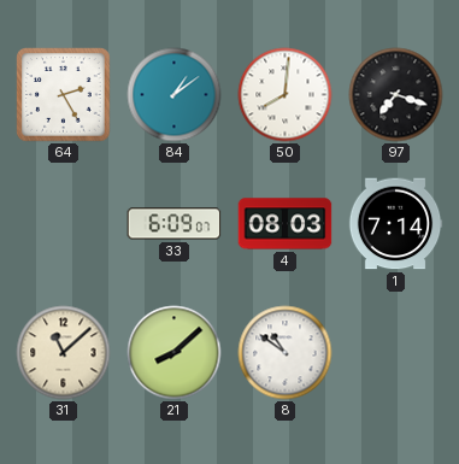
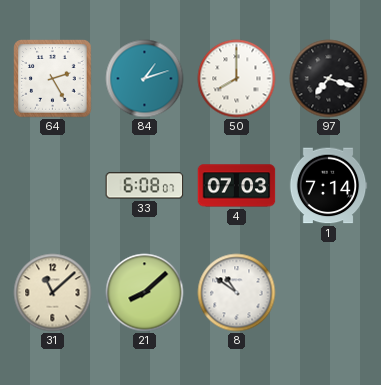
84: 1:09 -> 1:12
50: 8:01 -> 8:00
33: 6:09 -> 6:08
4: 08:03 -> 07:03
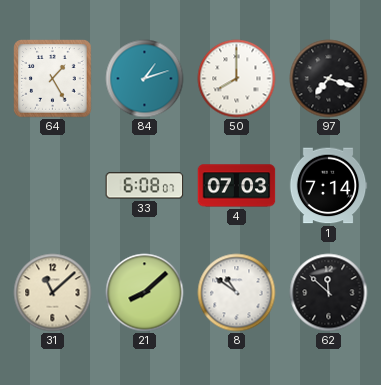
64: 2:25 -> 1:25
62: none -> 11:52
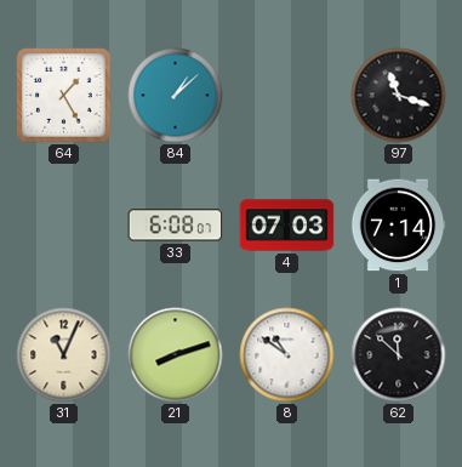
84: 1:12 -> 1:08
50: 8:00 -> none
97: 7:18 -> 11:18
31: 11:08 -> 11:04
21: 8:08 -> 8:12
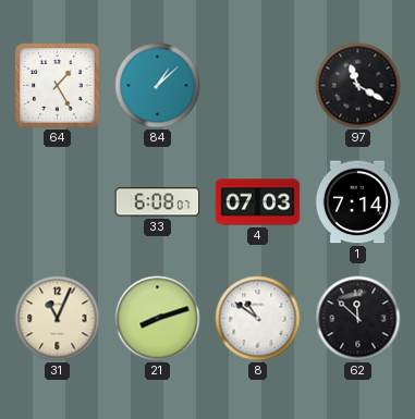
97: 11:18 -> 11:20
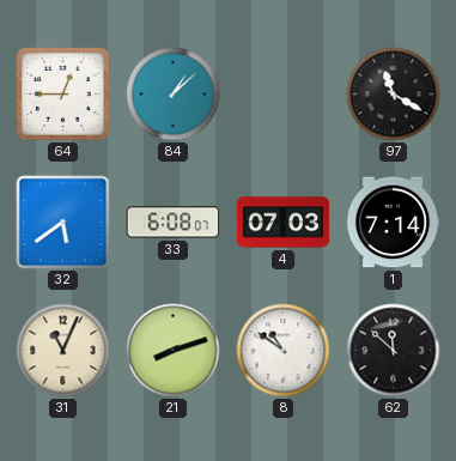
64: 1:25 -> 12:45
32: none -> 5:39
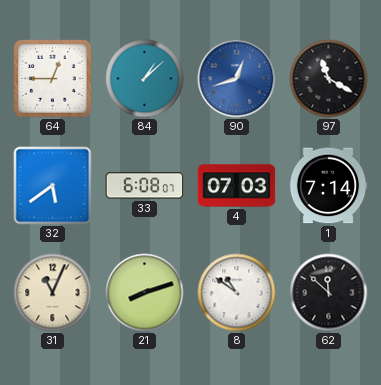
90: none -> 12:42
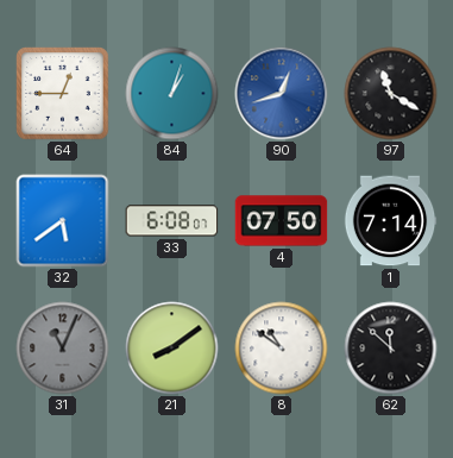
84: 1:08 -> 1:03
4: 07:03 -> 07:50
31 dial: cream -> grey
21: 8:12 -> 8:09
